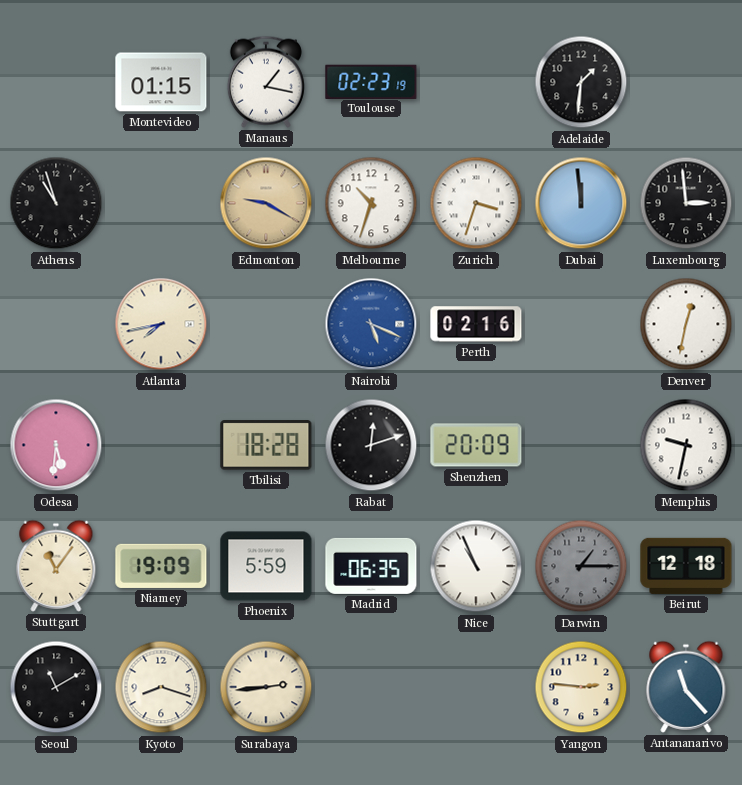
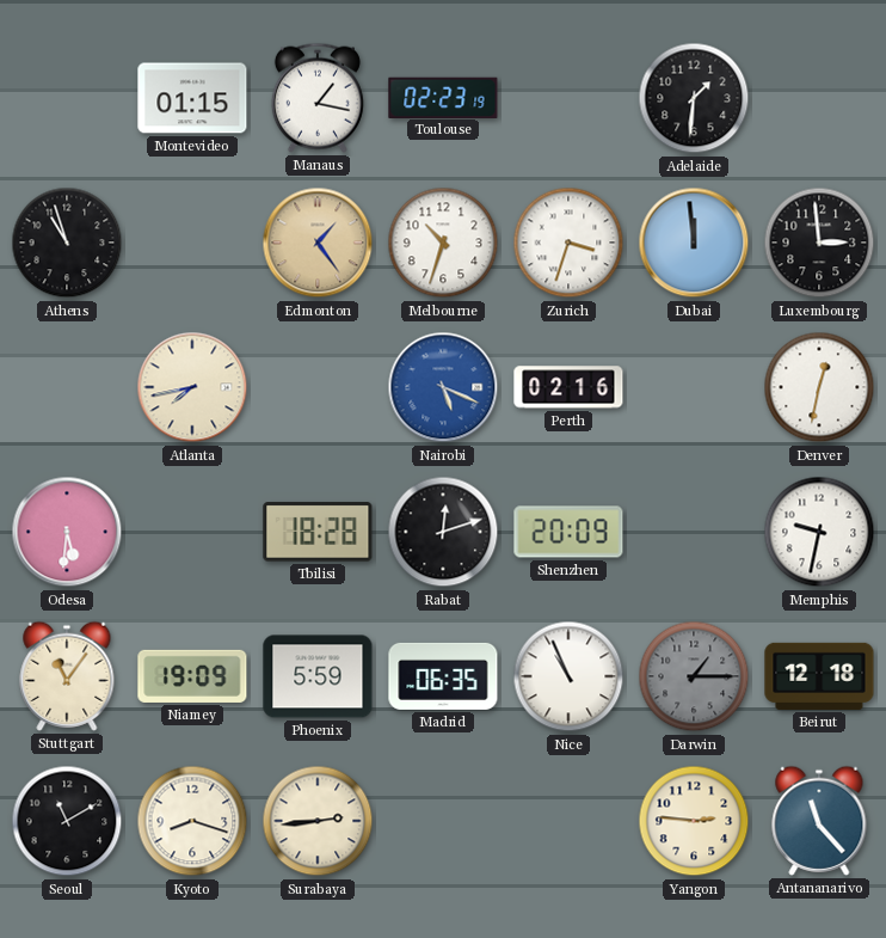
Edmonton: 9:20 -> 1:24
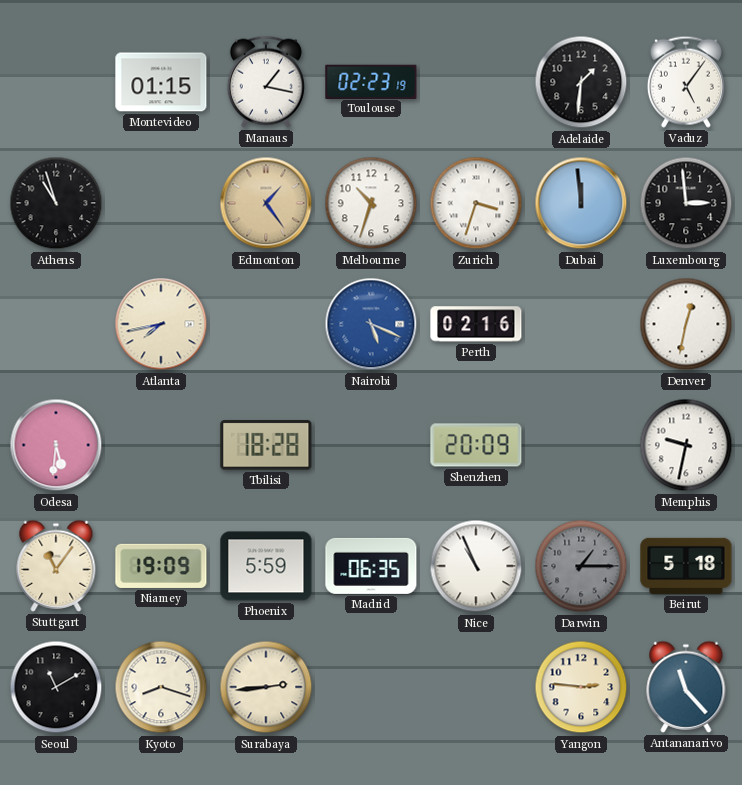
Vaduz: none -> 5:06
Rabat: 12:12 -> none
Beirut: 12:18 -> 5:18
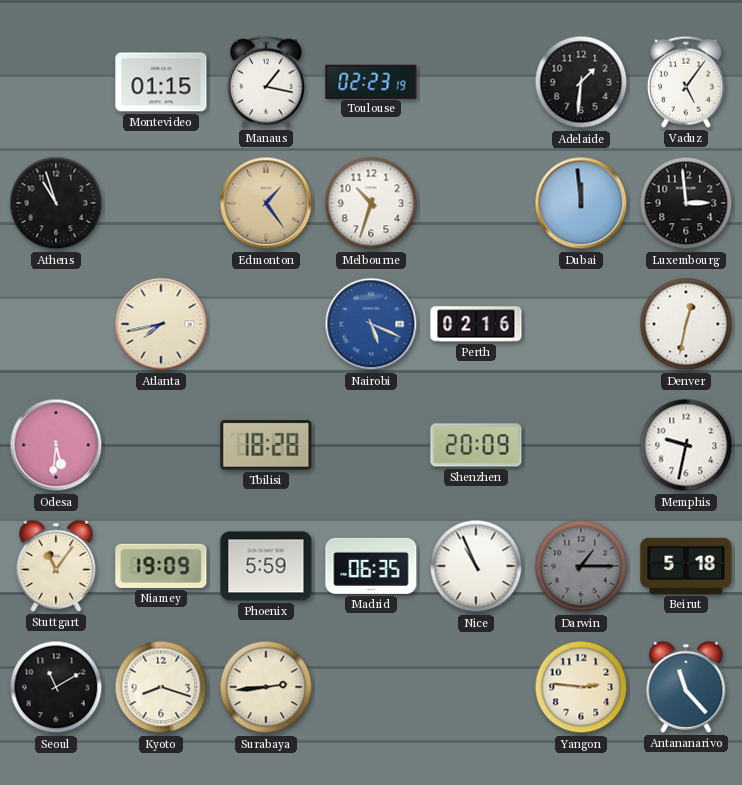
Zurich: 3:33 -> none
